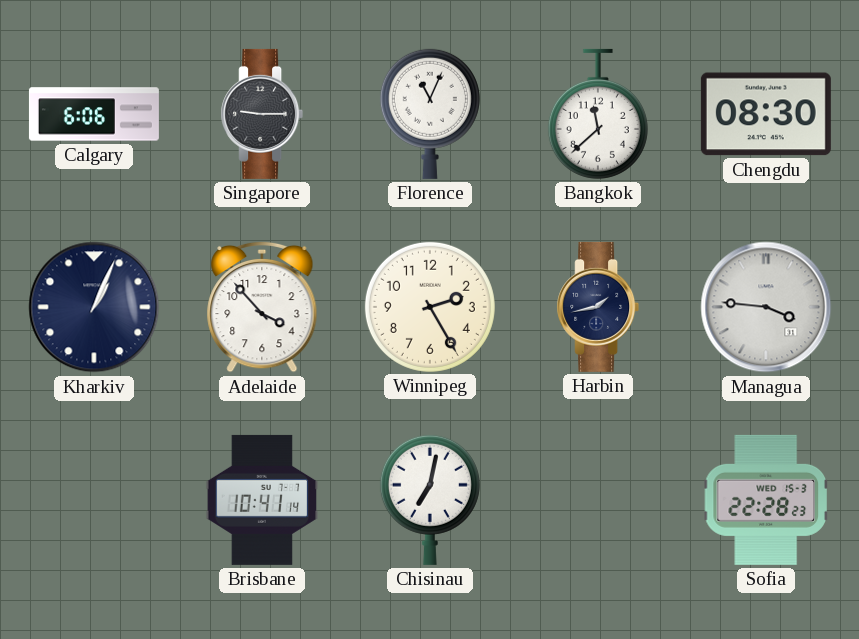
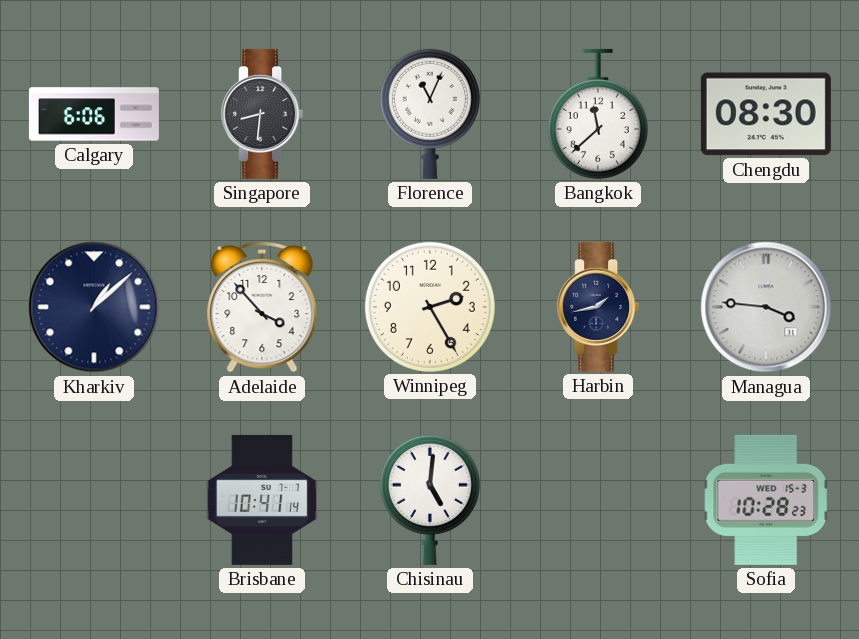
Singapore: 9:15 -> 8:31
Kharkiv: 1:04 -> 1:08
Chisinau: 7:02 -> 5:01
Sofia: 22:28 -> 10:28
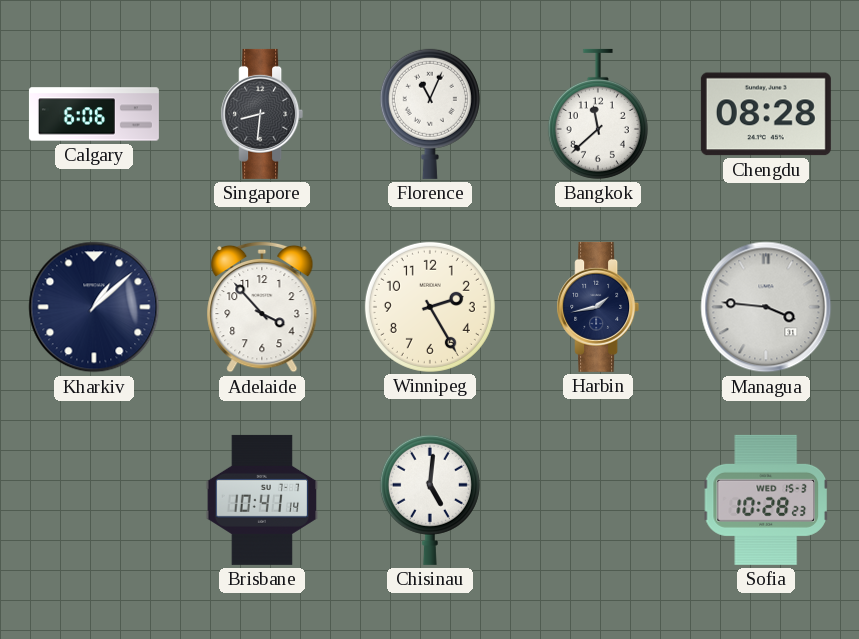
Chengdu: 08:30 -> 08:28
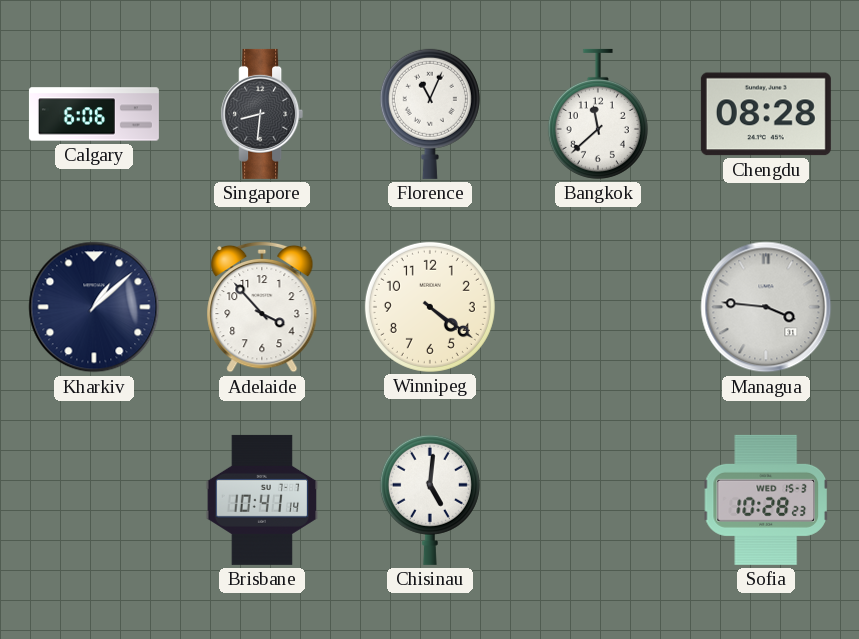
Winnipeg: 2:25 -> 4:21
Harbin: 1:43 -> none
